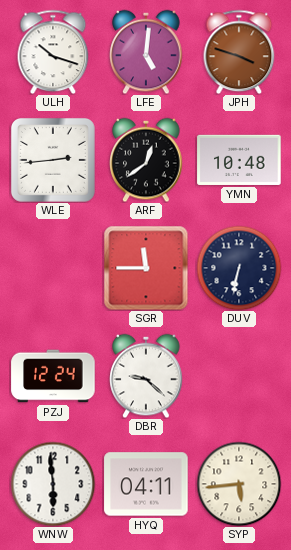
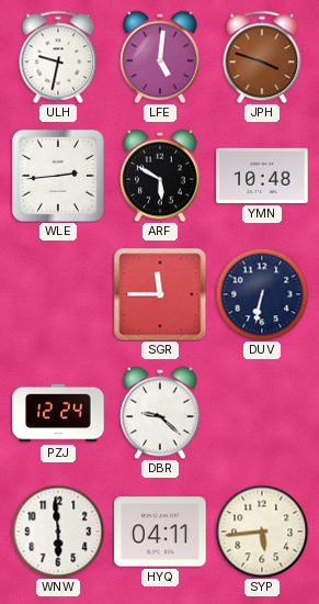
ULH: 10:18 -> 9:32
ARF: 12:39 -> 5:50
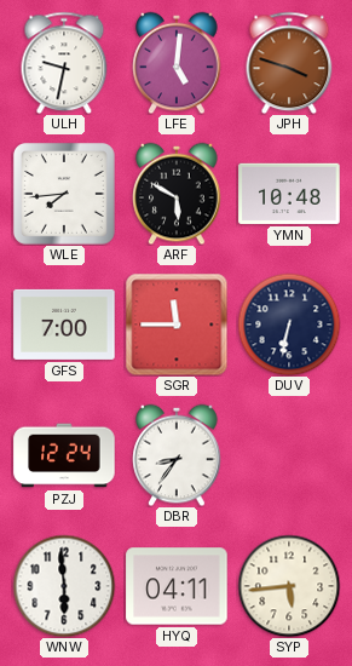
WLE: 2:44 -> 7:44
GFS: none -> 7:00
DBR: 9:22 -> 8:36
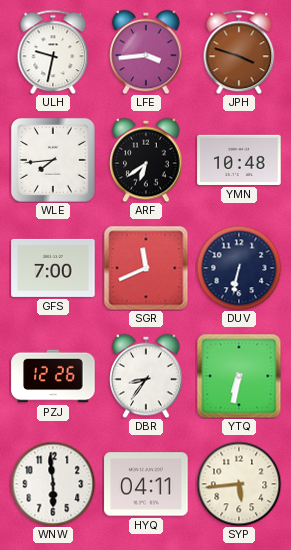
LFE: 5:01 -> 3:44
ARF: 5:50 -> 6:39
SGR: 11:45 -> 11:41
PZJ: 12:24 -> 12:26
YTQ: none -> 6:32
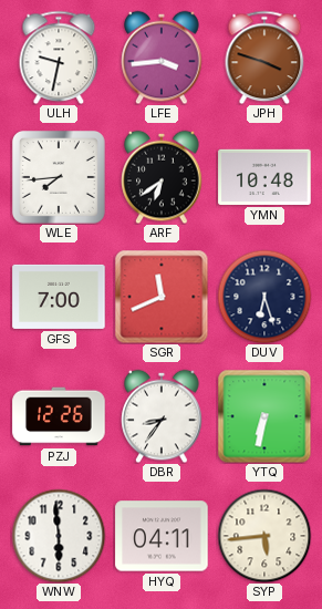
DUV: 6:32 -> 6:27
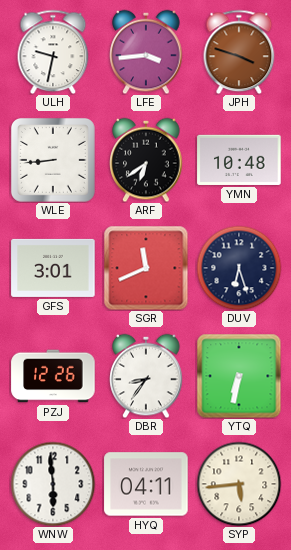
WLE: 7:44 -> 8:44
GFS: 7:00 -> 3:01
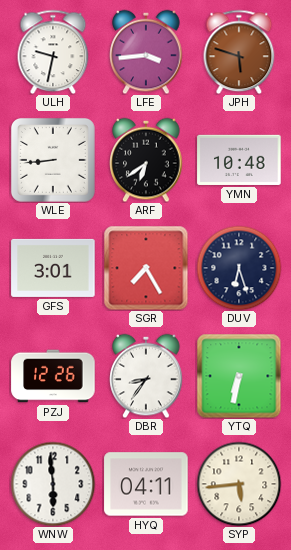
JPH: 3:48 -> 5:48
SGR: 11:41 -> 7:25
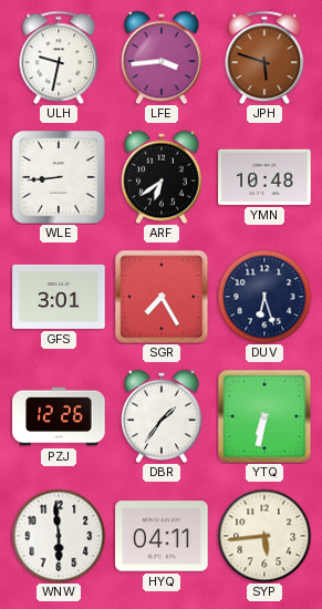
DBR: 8:36 -> 1:36
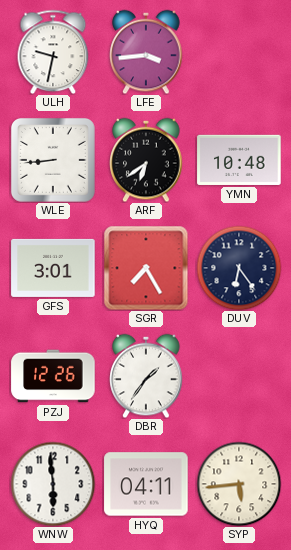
JPH: 5:48 -> none
DUV: 6:27 -> 6:24
YTQ: 6:32 -> none
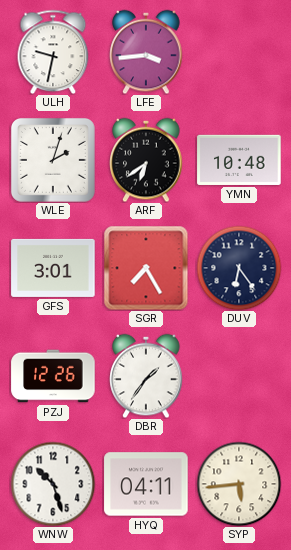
WLE: 8:44 -> 2:03
WNW: 5:59 -> 10:27
